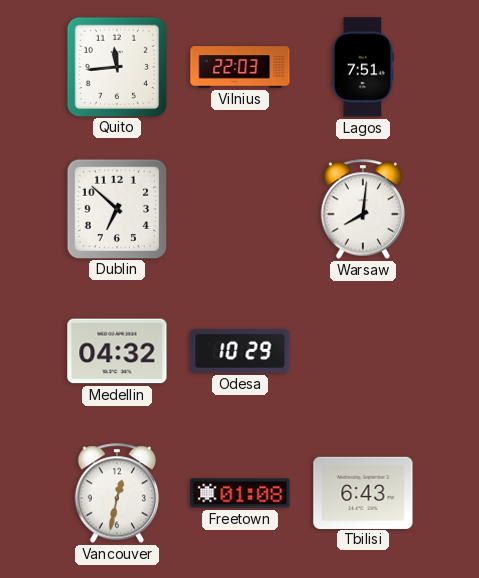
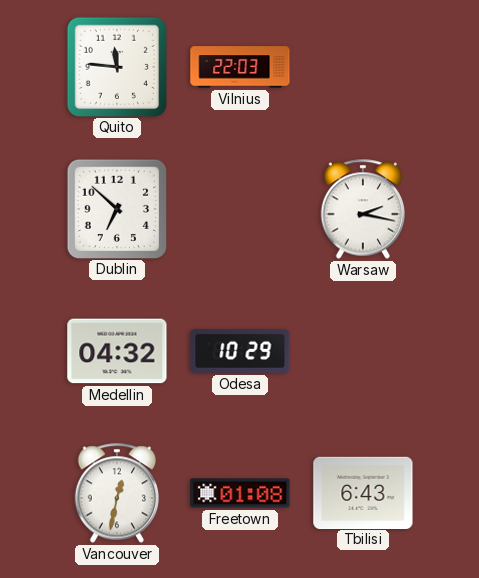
Quito: 11:44 -> 11:46
Lagos: 7:51 -> none
Warsaw: 8:01 -> 2:17
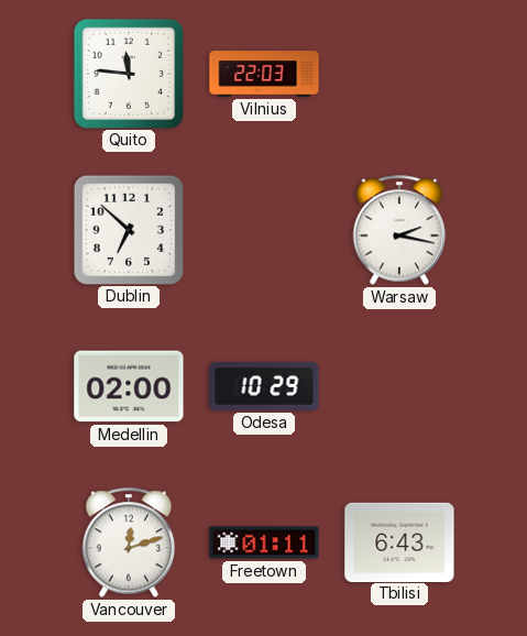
Medellin: 04:32 -> 02:00
Vancouver: 12:32 -> 12:12
Freetown: 01:08 -> 01:11
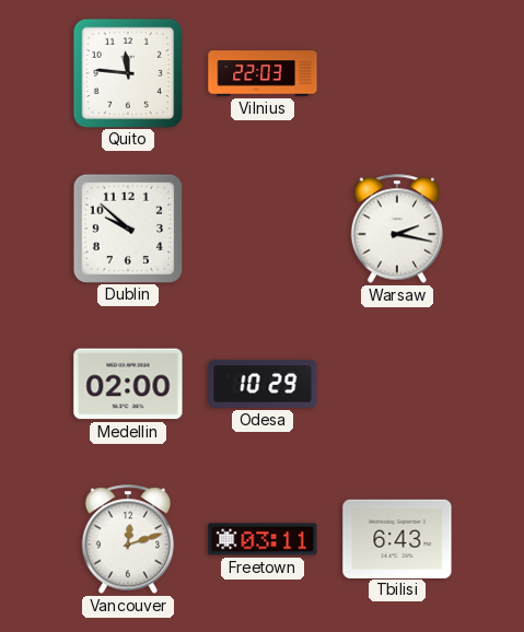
Dublin: 6:52 -> 9:52
Freetown: 01:11 -> 03:11
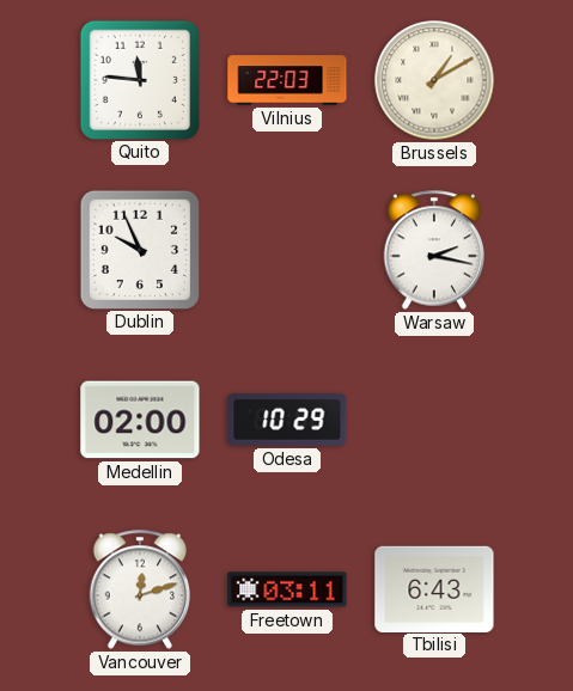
Brussels: none -> 1:10
Dublin: 9:52 -> 9:56
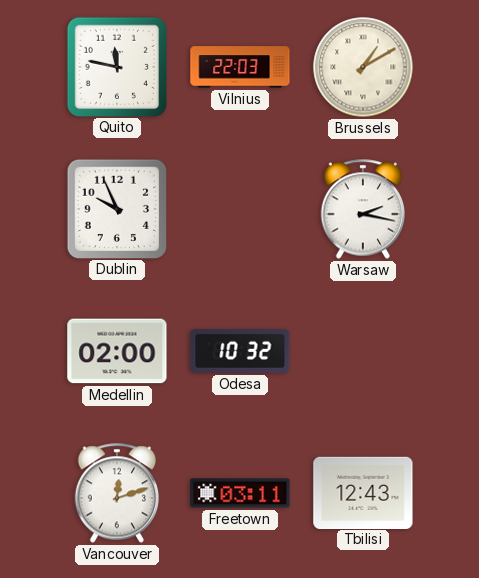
Quito: 11:46 -> 11:47
Odesa: 10:29 -> 10:32
Tbilisi: 6:43 -> 12:43
